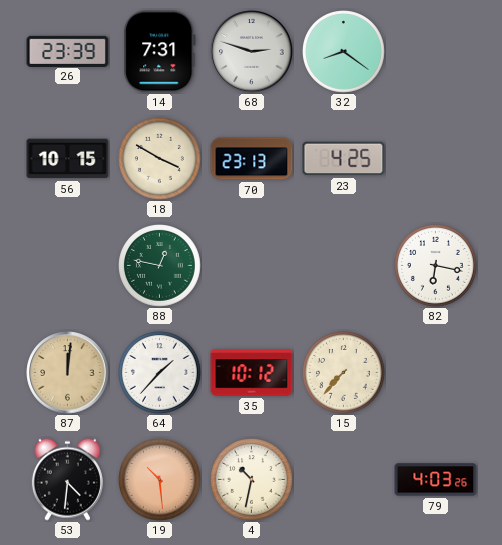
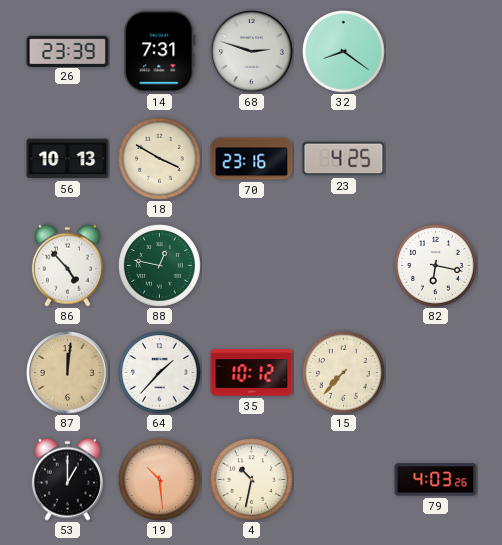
56: 10:15 -> 10:13
70: 23:13 -> 23:16
86: none -> 4:53
53: 4:31 -> 1:00
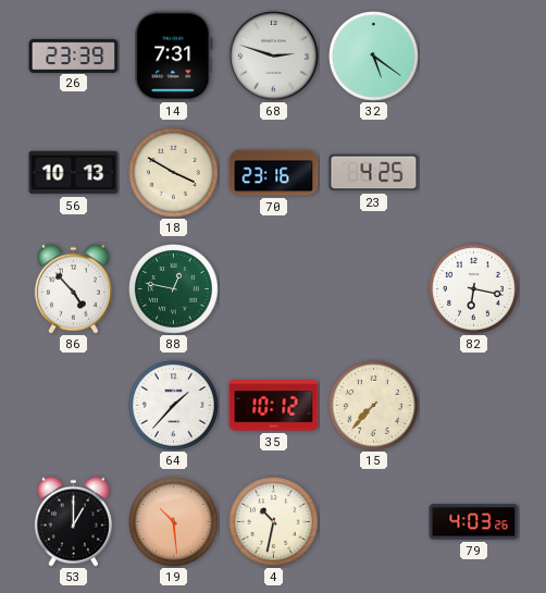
32: 8:21 -> 5:21
87: 12:01 -> none
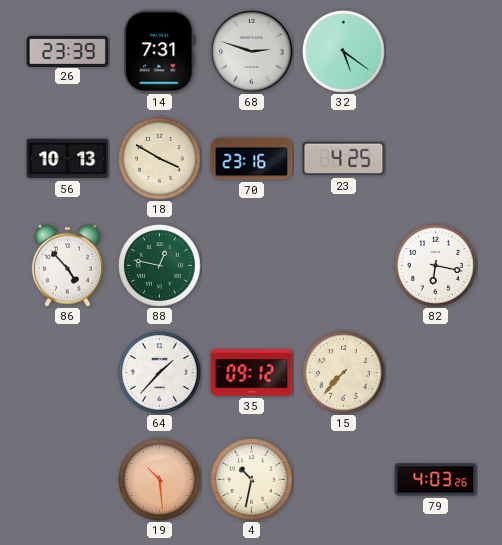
35: 10:12 -> 09:12
53: 1:00 -> none
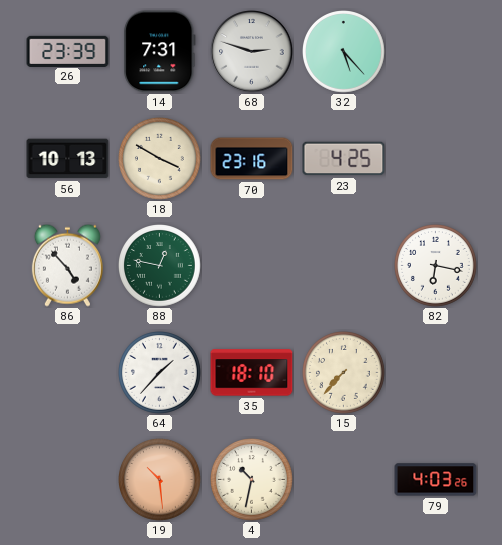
32: 5:21 -> 5:23
35: 09:12 -> 18:10
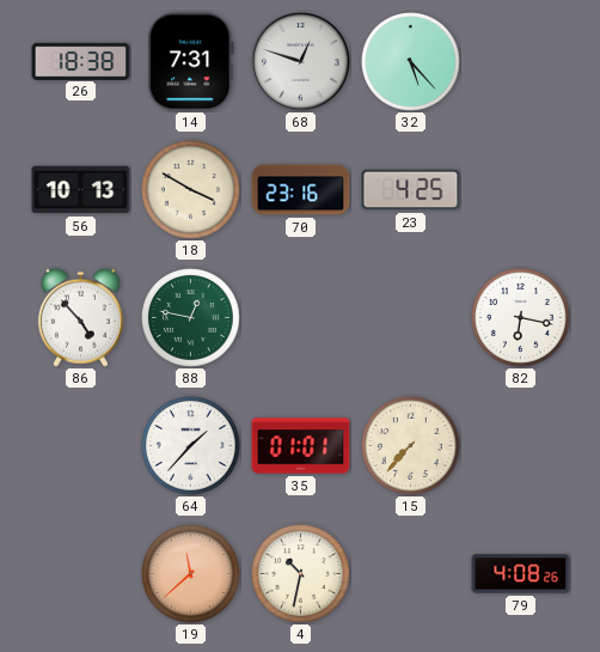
26: 23:39 -> 18:38
68: 2:48 -> 12:48
35: 18:10 -> 01:01
19: 10:29 -> 11:38
79: 4:03 -> 4:08
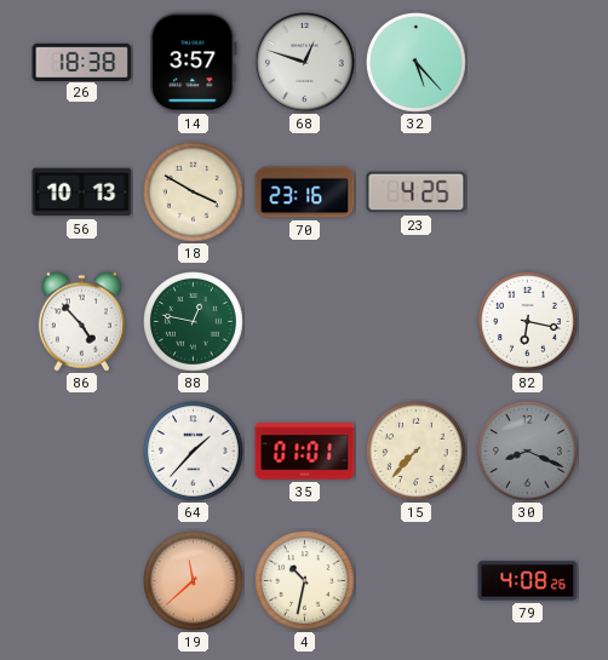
14: 7:31 -> 3:57
30: none -> 8:19
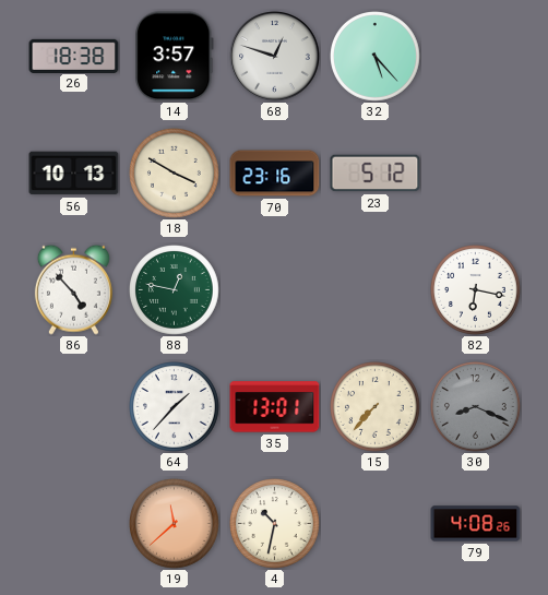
23: 4:25 -> 5:12
35: 01:01 -> 13:01
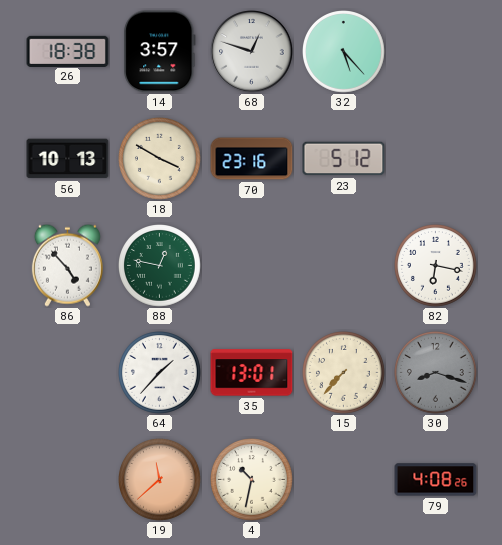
30: 8:19 -> 8:18
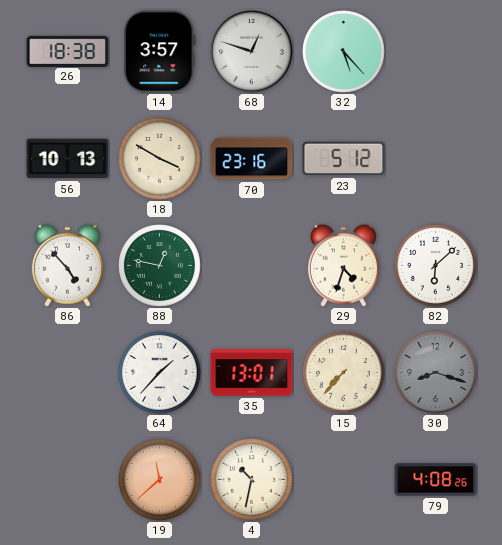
29: none -> 4:33
82: 6:17 -> 6:08
